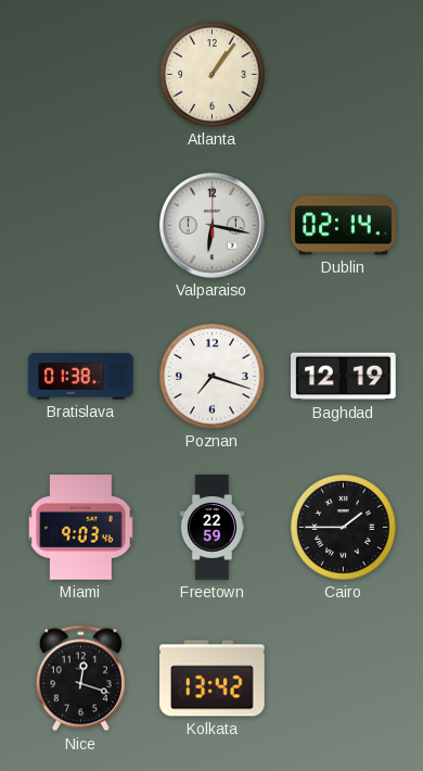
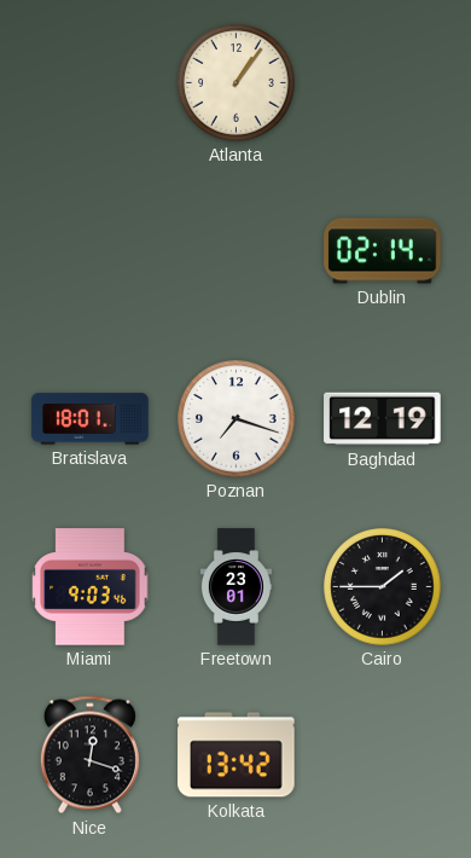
Valparaiso: 6:17 -> none
Bratislava: 01:38 -> 18:01
Freetown: 22:59 -> 23:01
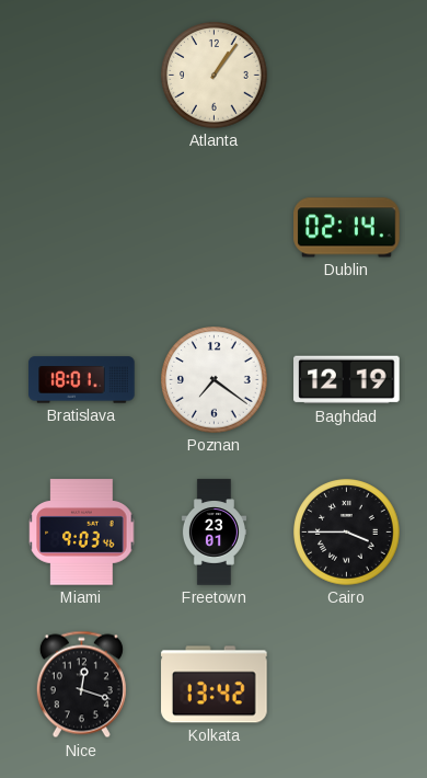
Poznan: 7:18 -> 7:21
Cairo: 1:45 -> 3:45
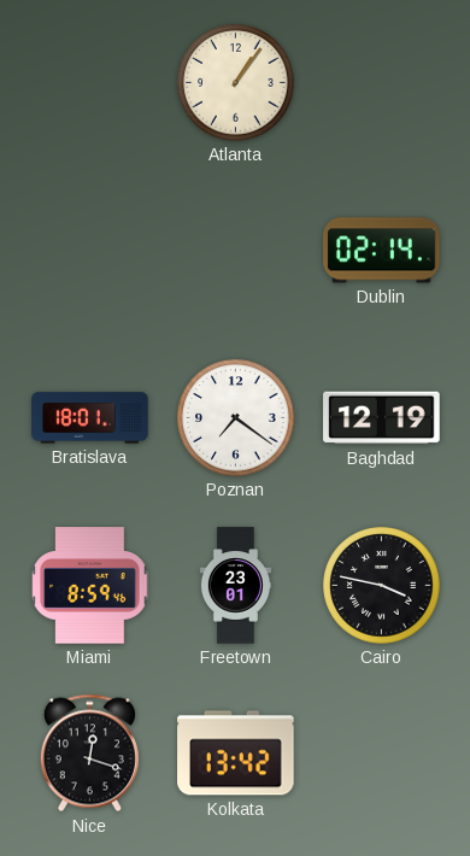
Miami: 9:03 -> 8:59
Cairo: 3:45 -> 3:47
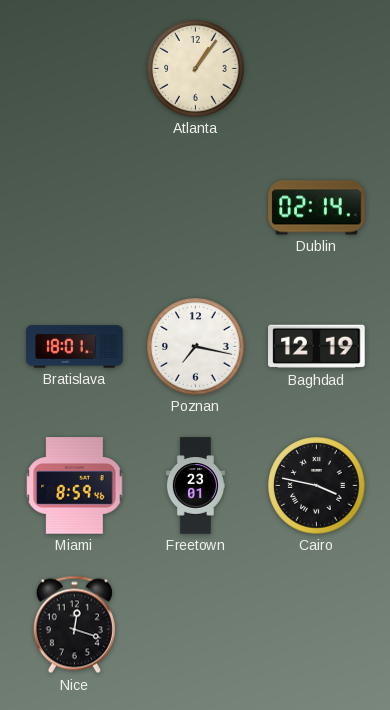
Poznan: 7:21 -> 7:17
Kolkata: 13:42 -> none
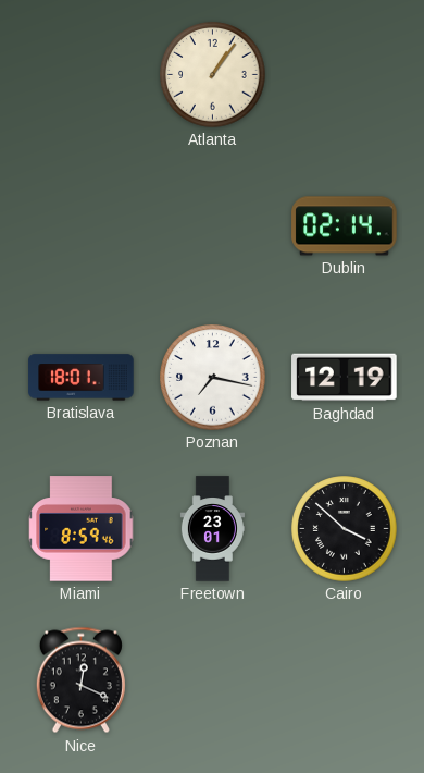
Cairo: 3:47 -> 3:52
Nice: 12:18 -> 12:19
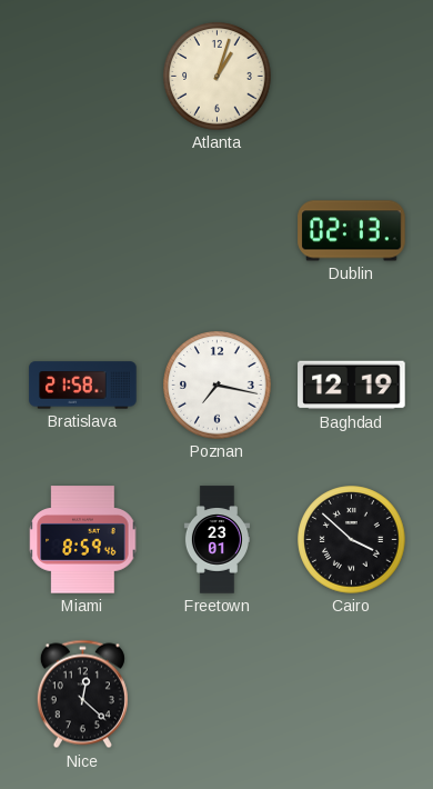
Atlanta: 1:06 -> 1:03
Dublin: 02:14 -> 02:13
Bratislava: 18:01 -> 21:58
Nice: 12:19 -> 12:22
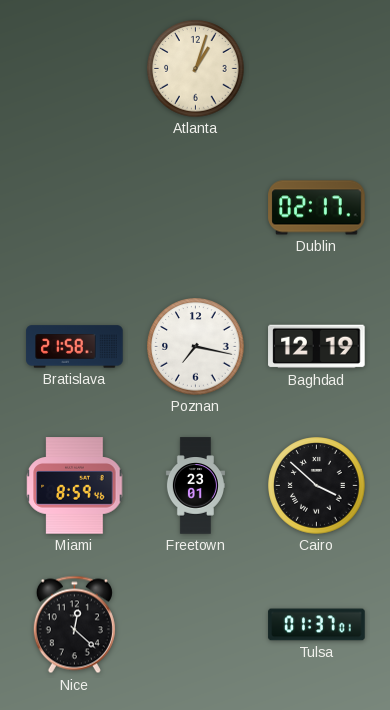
Dublin: 02:13 -> 02:17
Tulsa: none -> 01:37
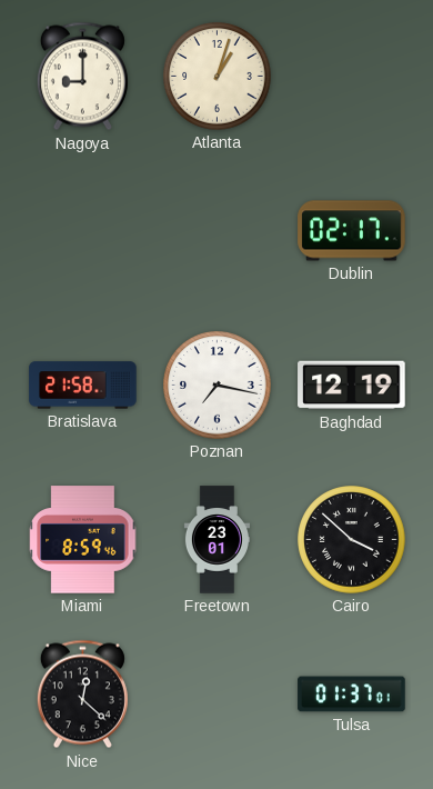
Nagoya: none -> 9:00
